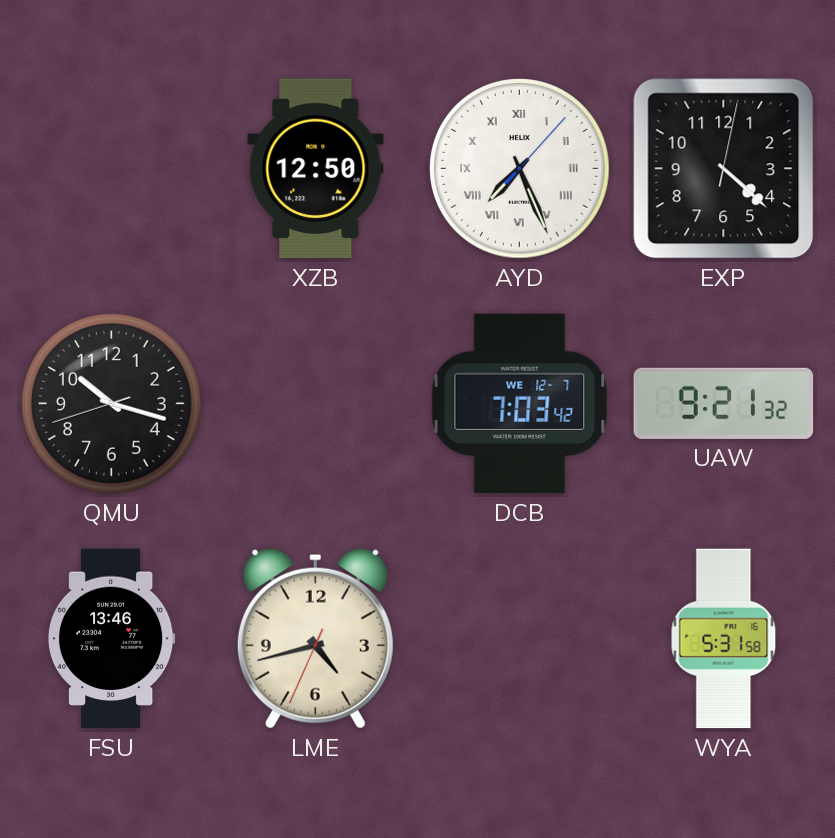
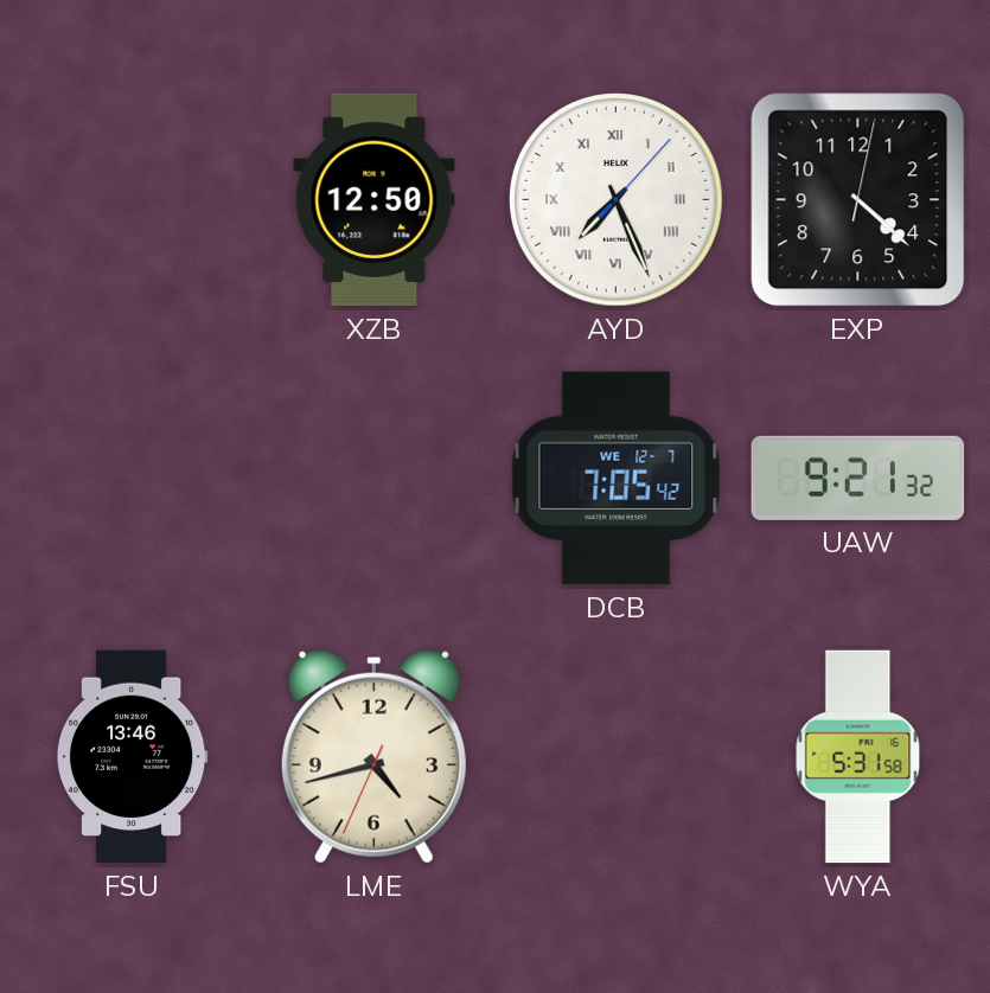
QMU: 10:17 -> none
DCB: 7:03 -> 7:05
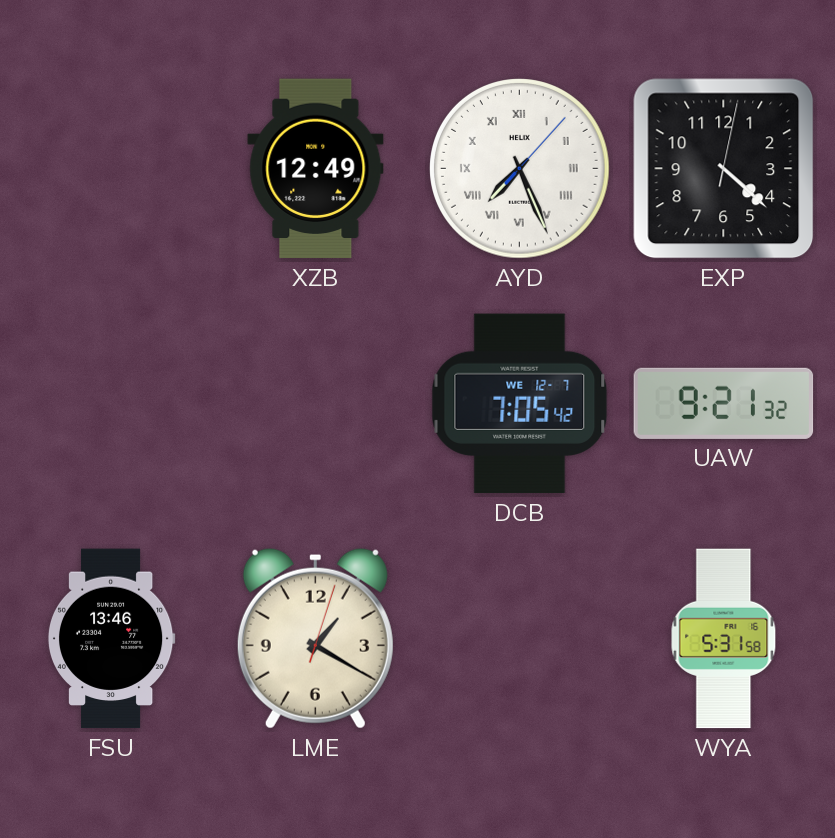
XZB: 12:50 -> 12:49
LME: 4:42 -> 1:20
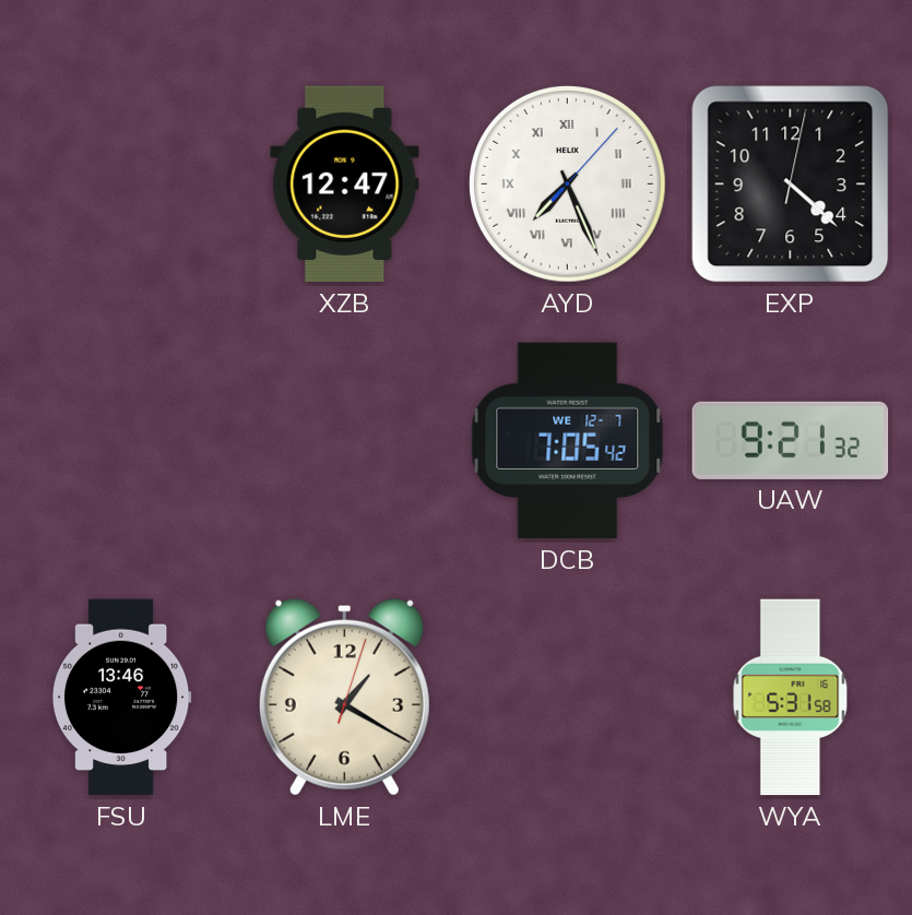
XZB: 12:49 -> 12:47
